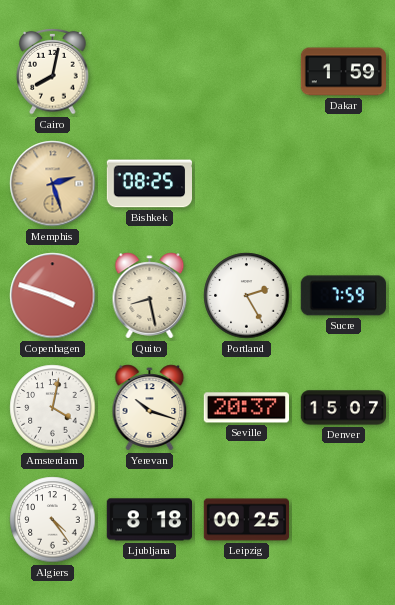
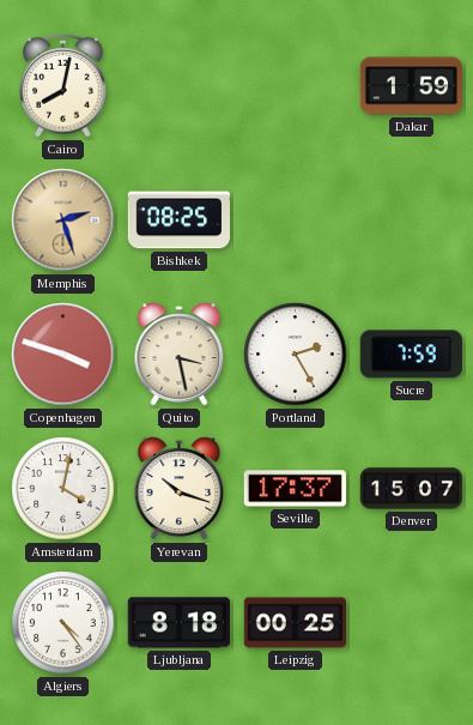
Quito: 8:28 -> 3:28
Seville: 20:37 -> 17:37
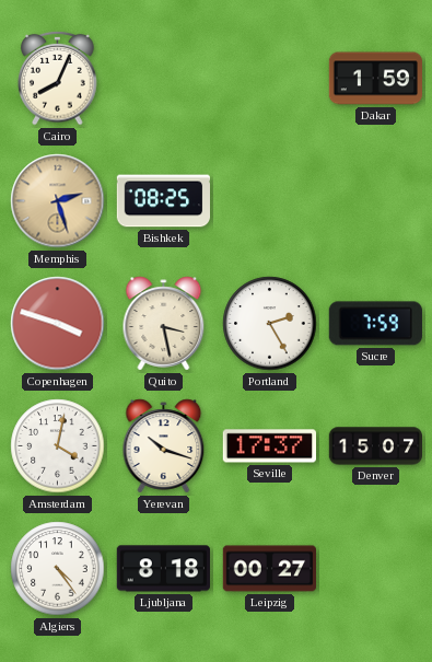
Cairo: 8:02 -> 8:04
Leipzig: 00:25 -> 00:27
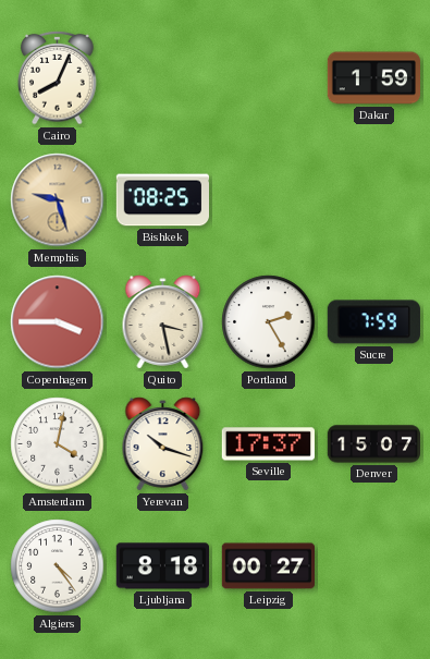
Memphis: 2:27 -> 9:27
Copenhagen: 3:48 -> 3:45
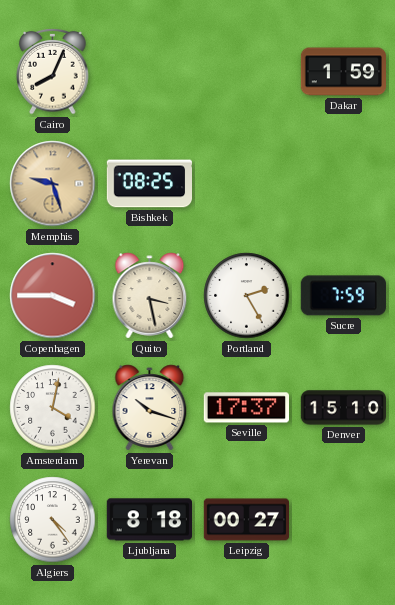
Denver: 15:07 -> 15:10
